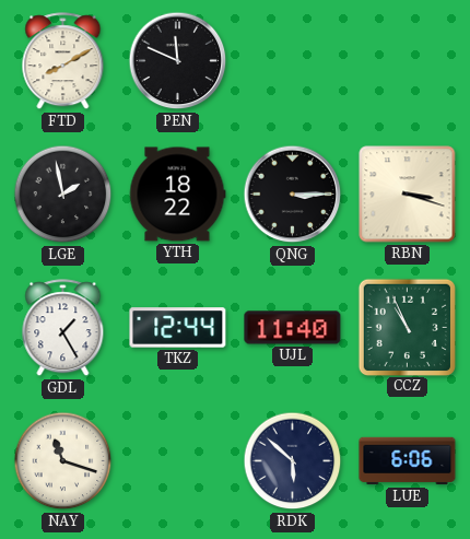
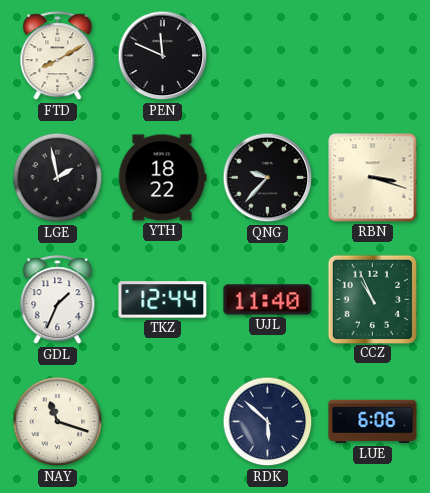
QNG: 3:15 -> 9:37
GDL: 1:25 -> 1:34
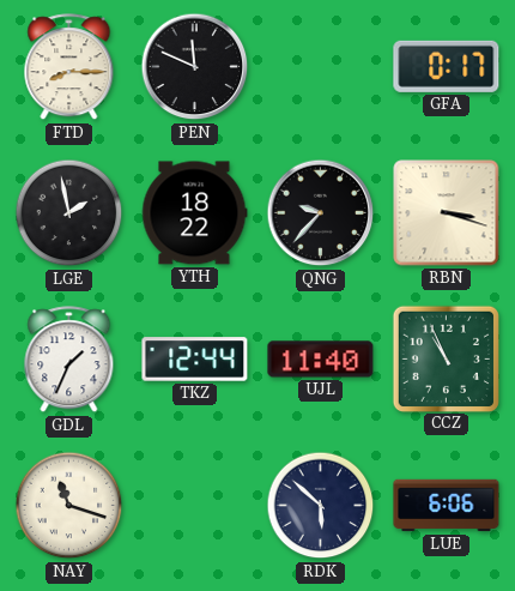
FTD: 8:10 -> 8:15
GFA: none -> 0:17
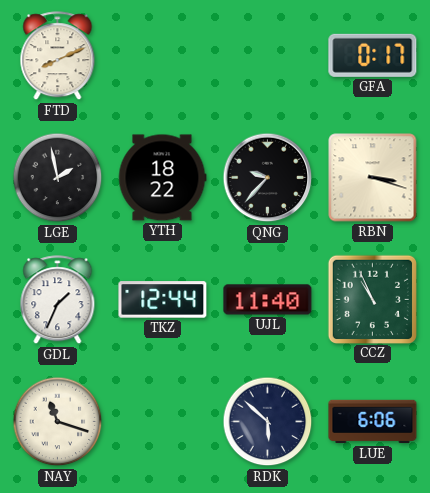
FTD: 8:15 -> 8:11
PEN: 11:49 -> none
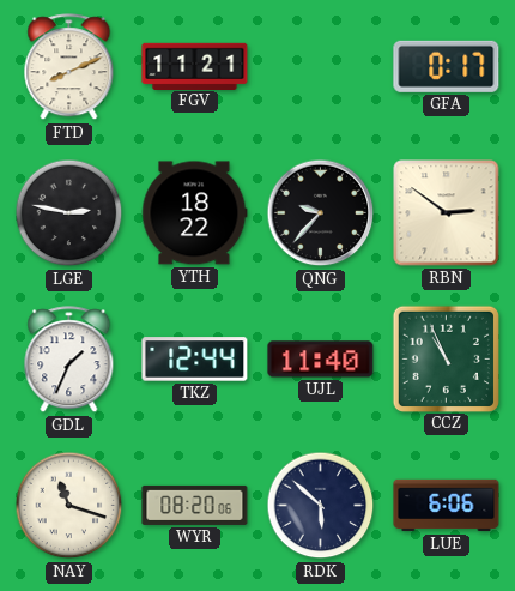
FGV: none -> 11:21
LGE: 1:58 -> 2:47
RBN: 3:18 -> 2:51
WYR: none -> 08:20
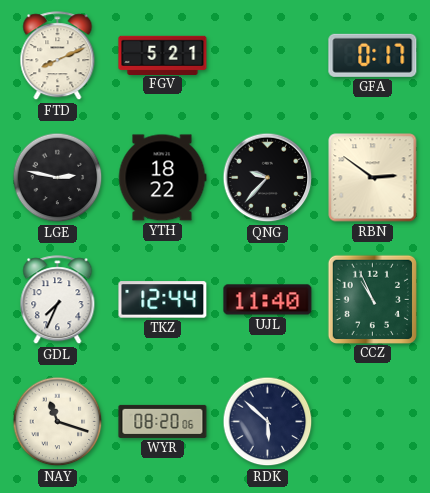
FGV: 11:21 -> 5:21
GDL: 1:34 -> 7:34
LUE: 6:06 -> none
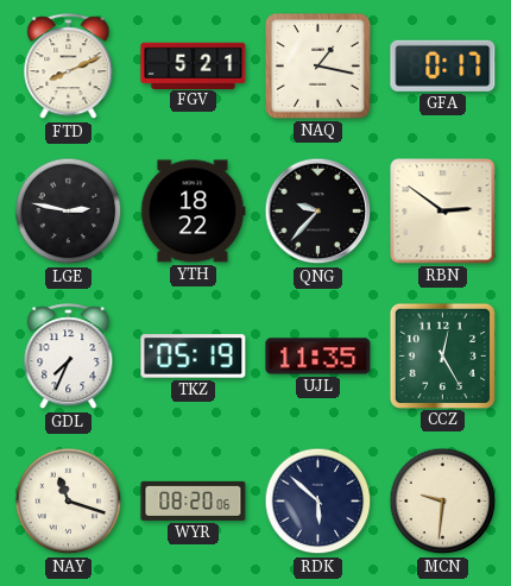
NAQ: none -> 1:17
TKZ: 12:44 -> 05:19
UJL: 11:40 -> 11:35
CCZ: 10:56 -> 12:25
MCN: none -> 9:31
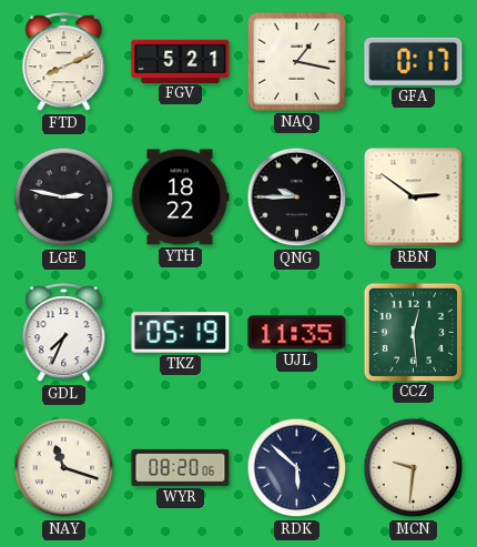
QNG: 9:37 -> 9:45
CCZ: 12:25 -> 12:29
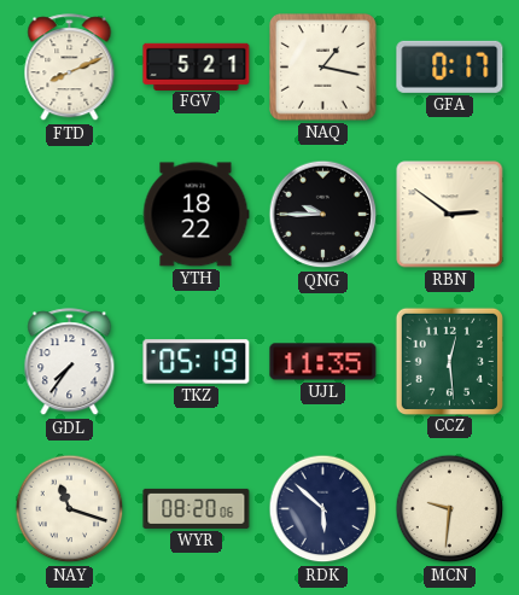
LGE: 2:47 -> none
GDL: 7:34 -> 7:36
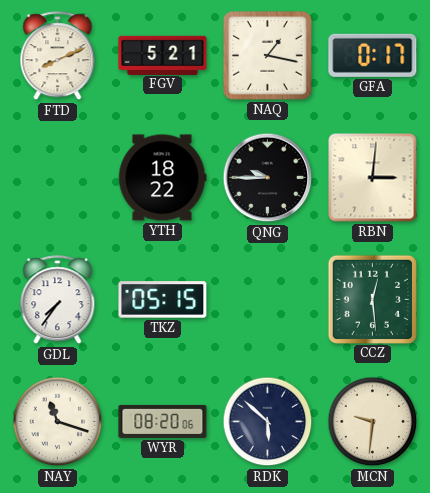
RBN: 2:51 -> 3:01
TKZ: 05:19 -> 05:15
UJL: 11:35 -> none
